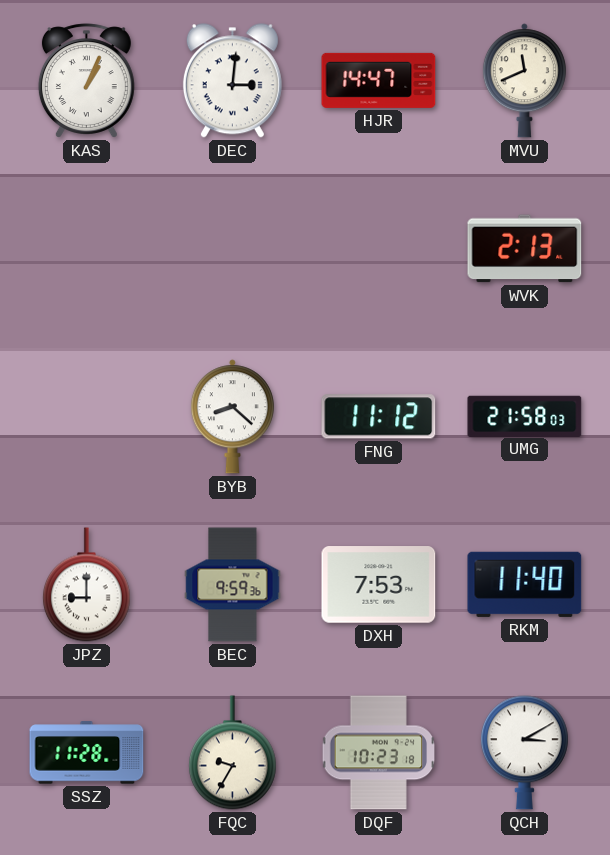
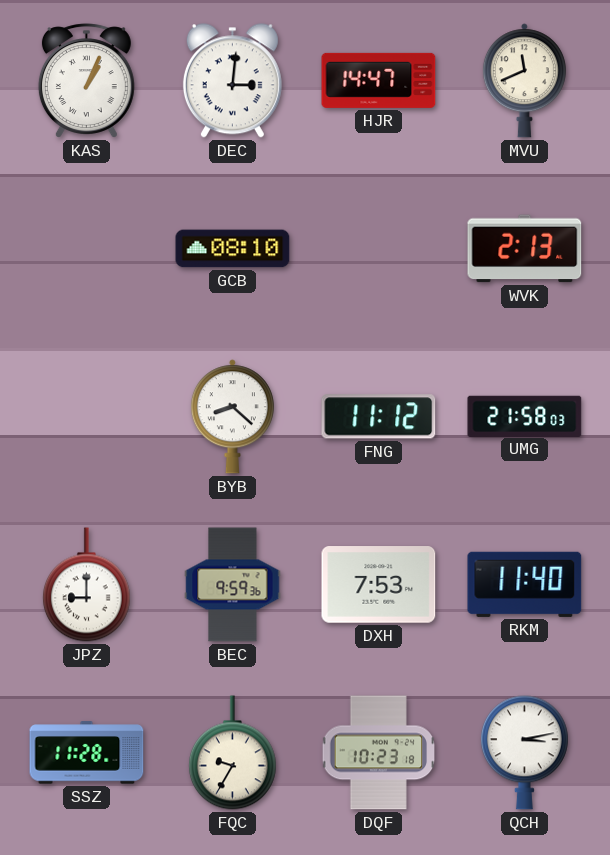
GCB: none -> 08:10
QCH: 3:10 -> 3:13
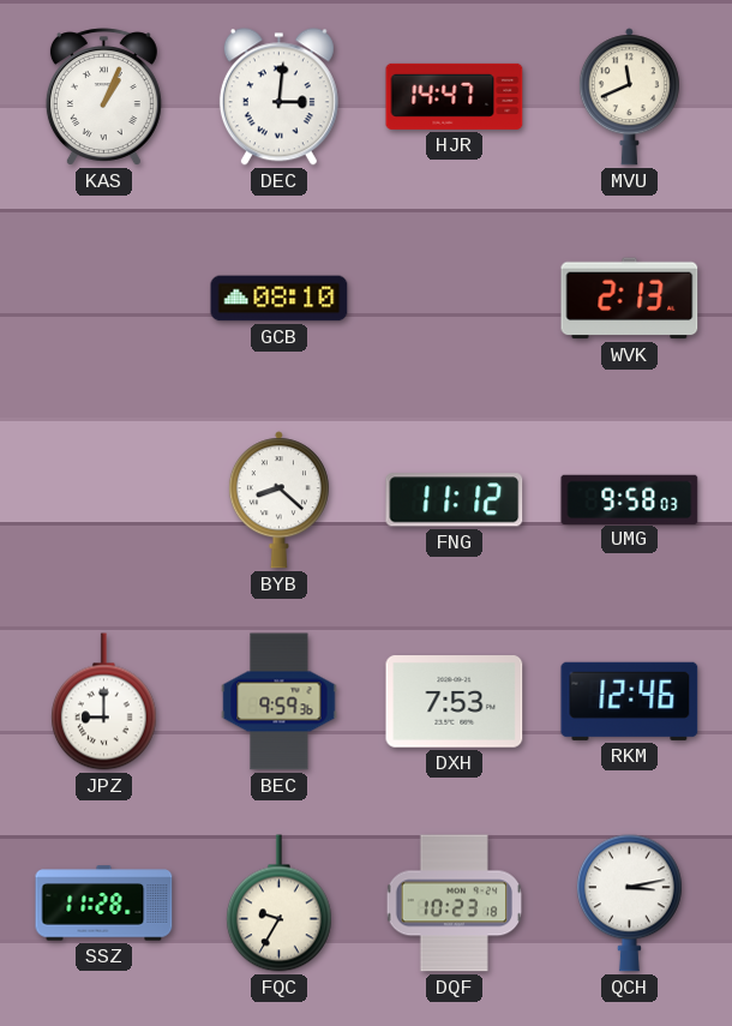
UMG: 21:58 -> 9:58
RKM: 11:40 -> 12:46
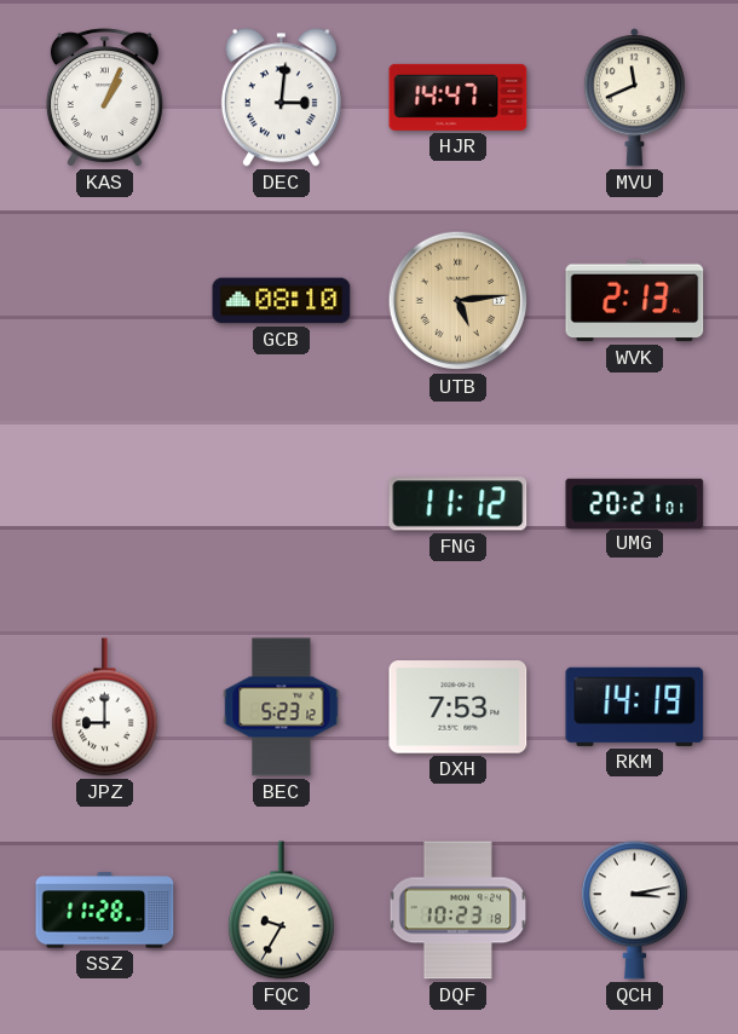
UTB: none -> 5:14
BYB: 8:22 -> none
UMG: 9:58 -> 20:21
BEC: 9:59 -> 5:23
RKM: 12:46 -> 14:19
